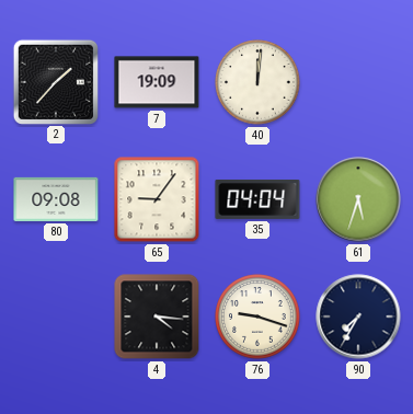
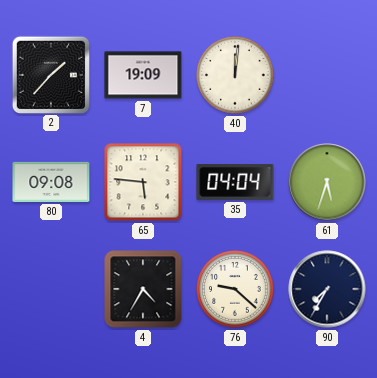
65: 9:06 -> 5:46
4: 4:16 -> 4:35
76: 9:18 -> 9:22
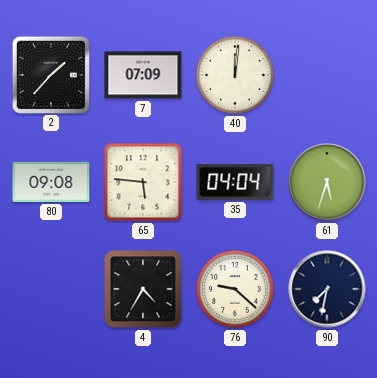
7: 19:09 -> 07:09
90: 7:35 -> 7:32
